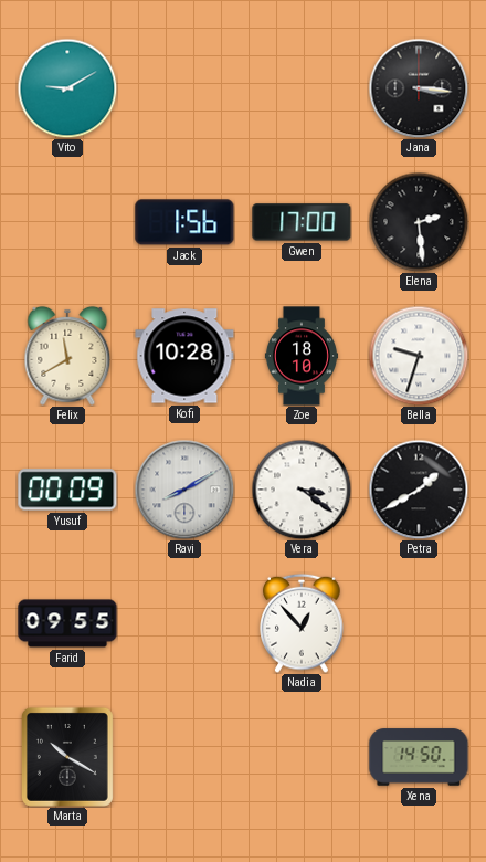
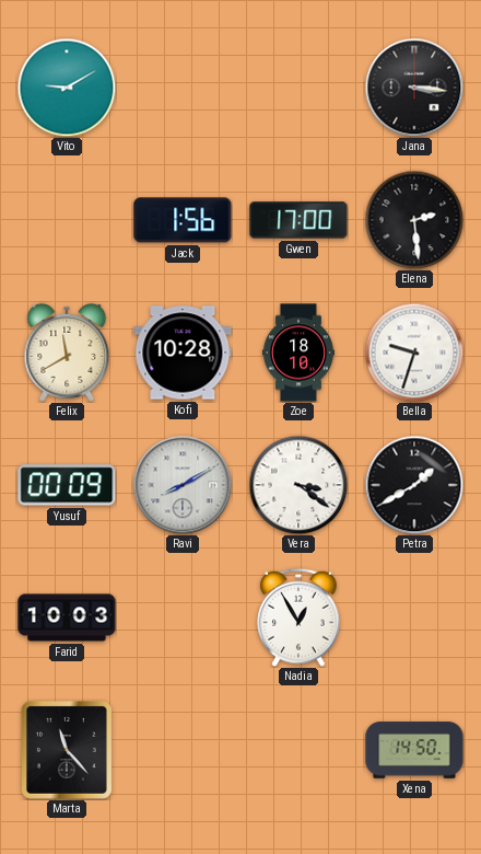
Farid: 09:55 -> 10:03
Nadia: 12:53 -> 12:55
Marta: 10:20 -> 11:23
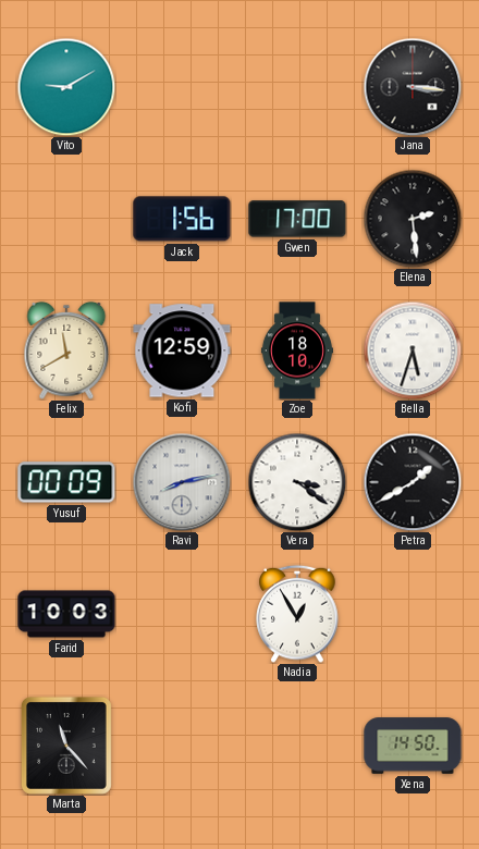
Kofi: 10:28 -> 12:59
Bella: 9:33 -> 5:33
Ravi: 8:10 -> 8:13
